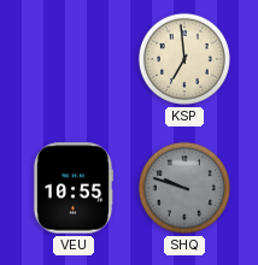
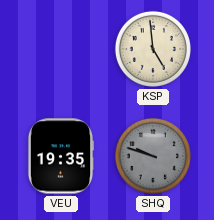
KSP: 6:59 -> 4:59
VEU: 10:55 -> 19:35
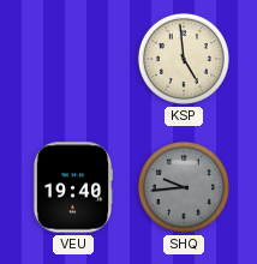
VEU: 19:35 -> 19:40
SHQ: 9:48 -> 9:44
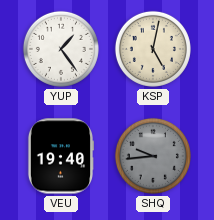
YUP: none -> 1:24
KSP: 4:59 -> 5:02
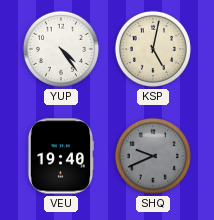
YUP: 1:24 -> 4:24
SHQ: 9:44 -> 9:41
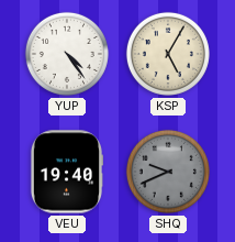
KSP: 5:02 -> 5:05
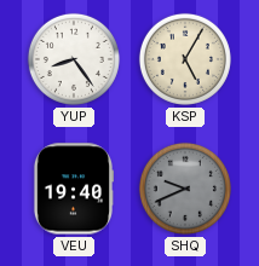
YUP: 4:24 -> 8:24
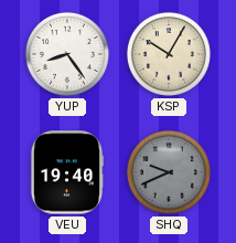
KSP: 5:05 -> 10:05
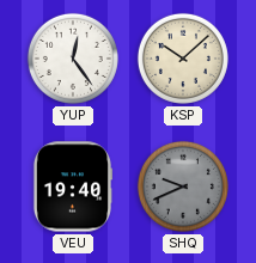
YUP: 8:24 -> 12:24
KSP: 10:05 -> 10:08
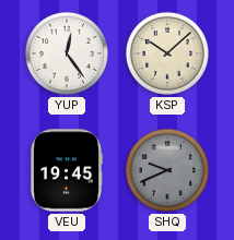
VEU: 19:40 -> 19:45
